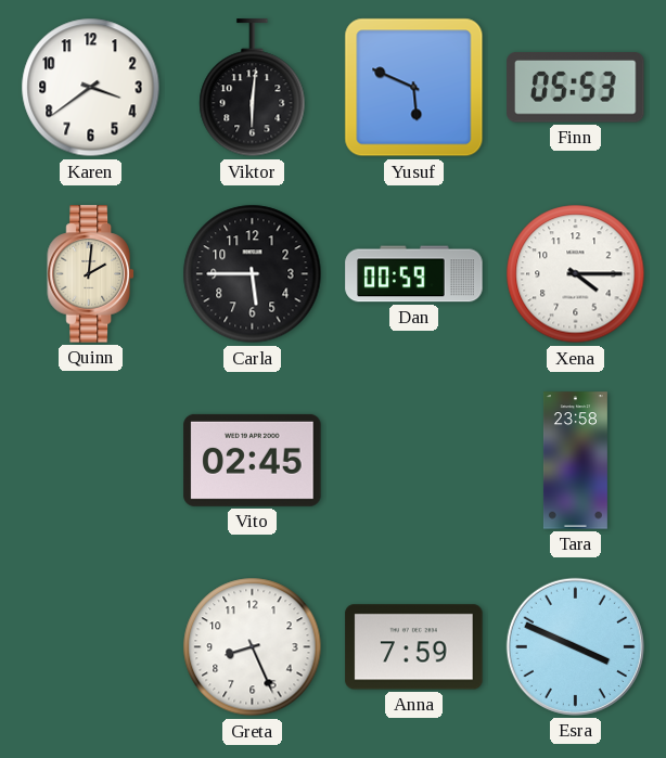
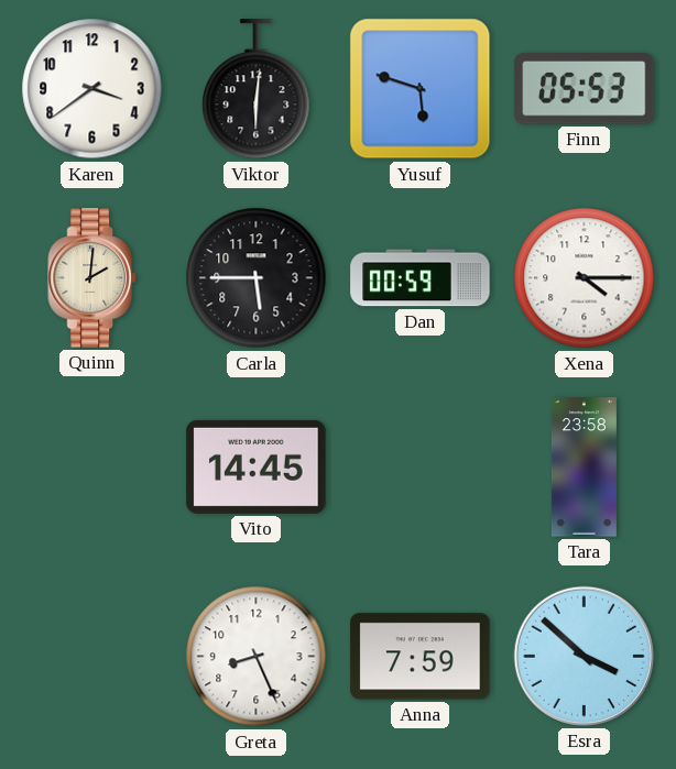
Yusuf: 5:49 -> 5:48
Vito: 02:45 -> 14:45
Esra: 3:49 -> 3:52
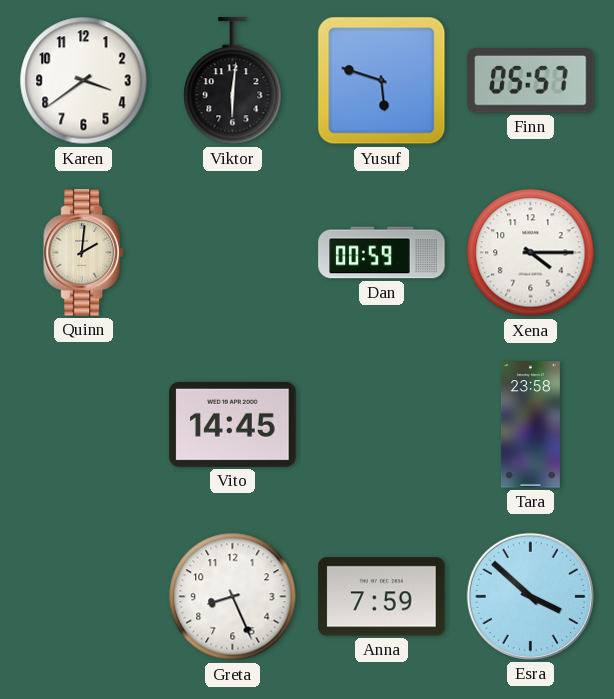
Finn: 05:53 -> 05:57
Carla: 5:45 -> none
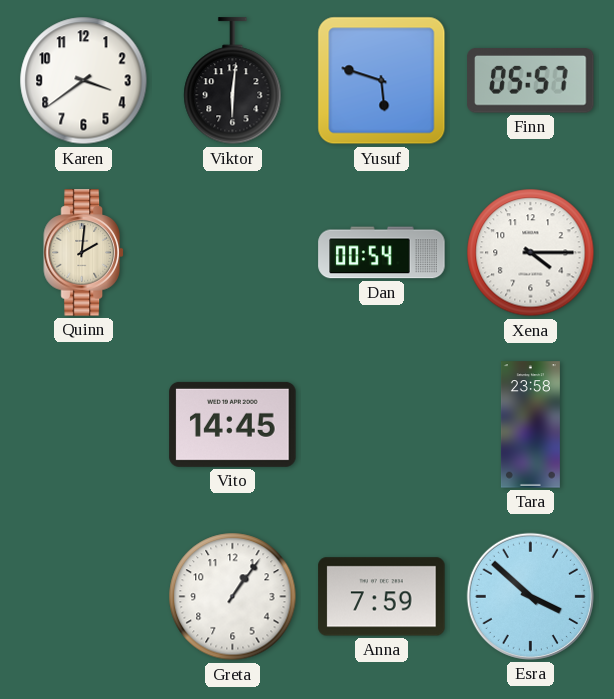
Dan: 00:59 -> 00:54
Greta: 8:26 -> 1:06
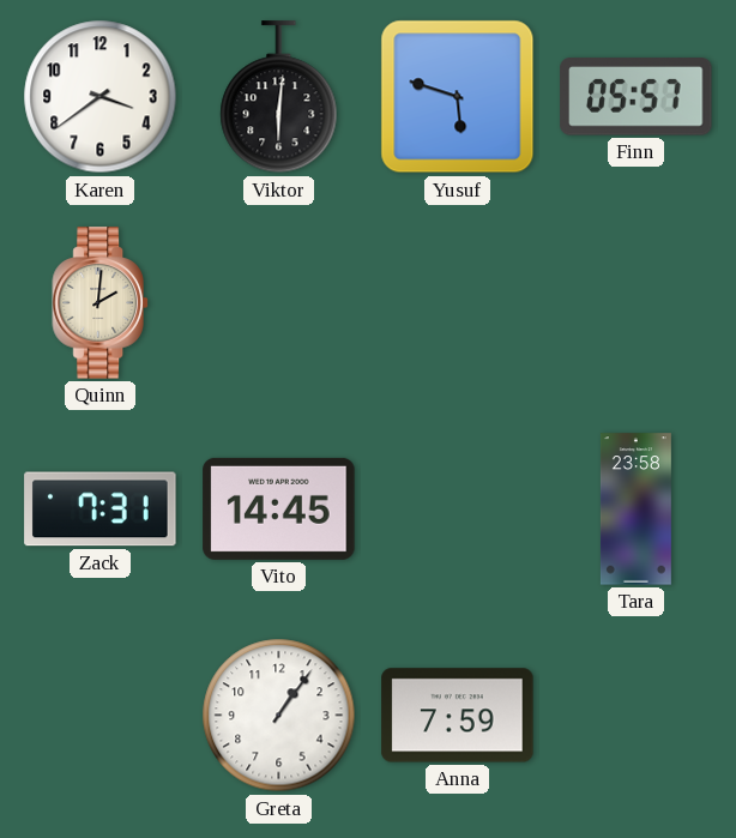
Dan: 00:54 -> none
Xena: 4:15 -> none
Zack: none -> 7:31
Esra: 3:52 -> none
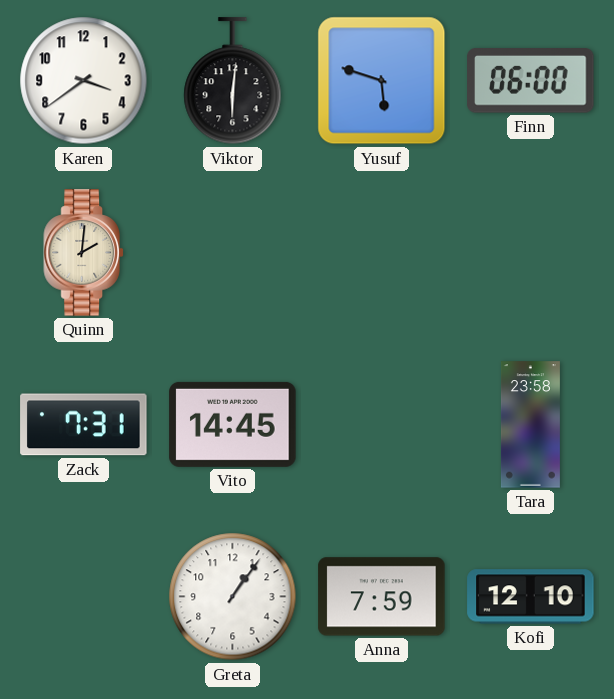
Finn: 05:57 -> 06:00
Kofi: none -> 12:10
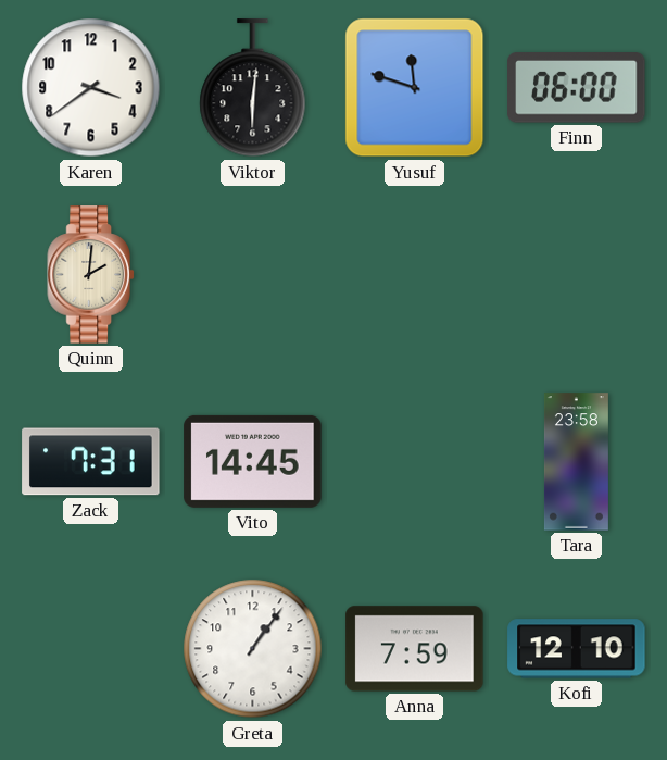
Yusuf: 5:48 -> 11:48
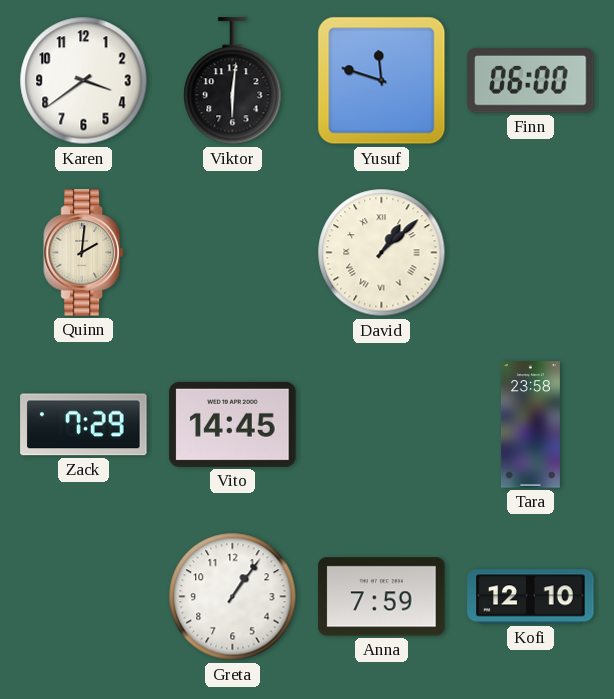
David: none -> 1:08
Zack: 7:31 -> 7:29
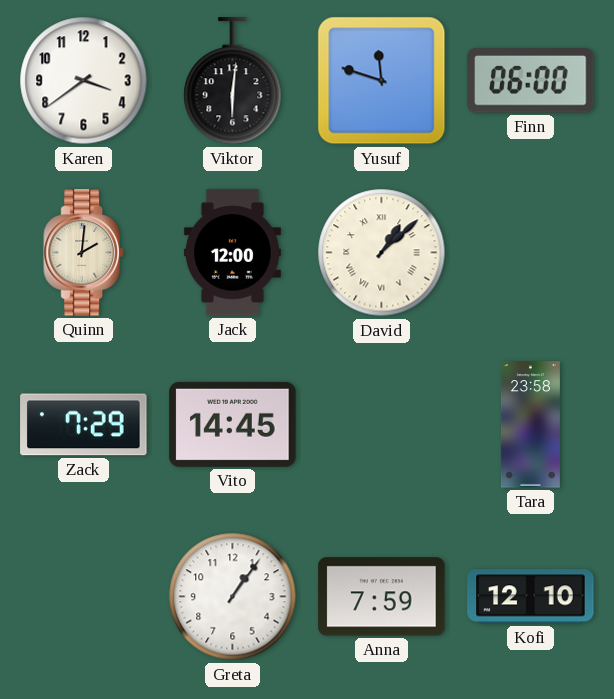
Jack: none -> 12:00
